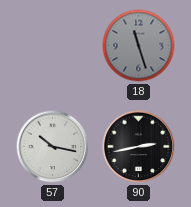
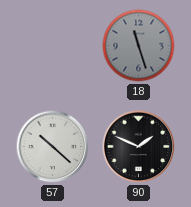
57: 10:17 -> 10:22
90: 2:43 -> 1:49
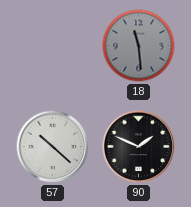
18: 11:27 -> 11:29
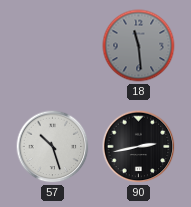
57: 10:22 -> 10:27
90: 1:49 -> 2:43
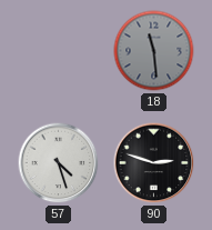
57: 10:27 -> 4:27
90: 2:43 -> 2:48
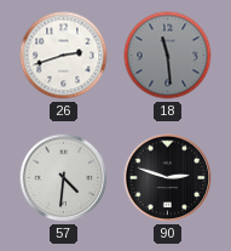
26: none -> 2:42
57: 4:27 -> 4:31
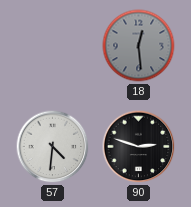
26: 2:42 -> none
18: 11:29 -> 12:29
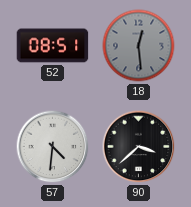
52: none -> 08:51
90: 2:48 -> 3:38
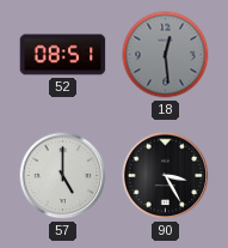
57: 4:31 -> 5:00
90: 3:38 -> 3:25
